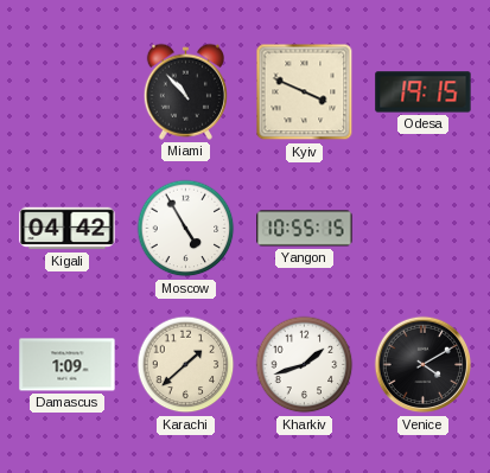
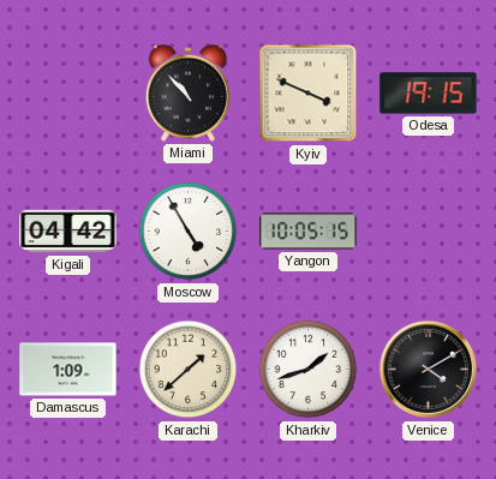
Yangon: 10:55 -> 10:05
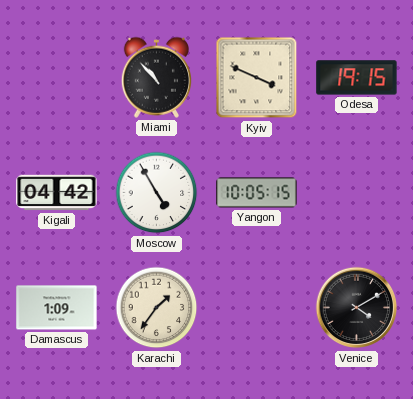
Karachi: 1:38 -> 1:36
Kharkiv: 1:42 -> none
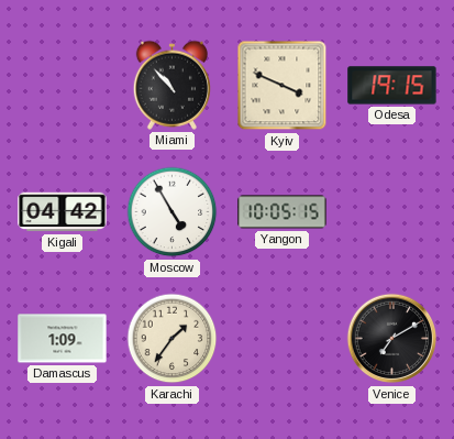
Venice: 4:10 -> 7:10
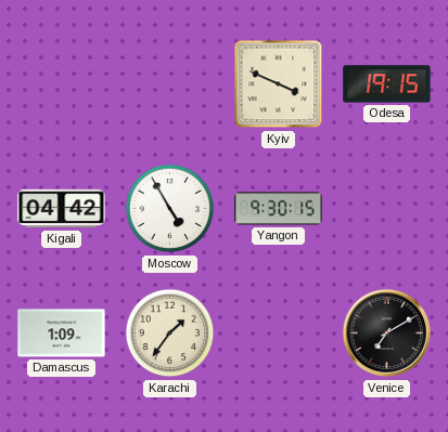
Miami: 10:53 -> none
Yangon: 10:05 -> 9:30
